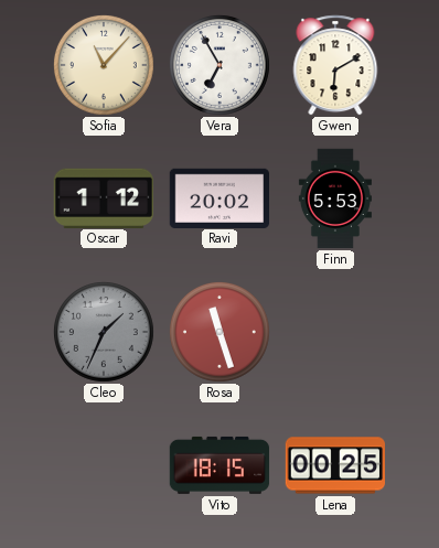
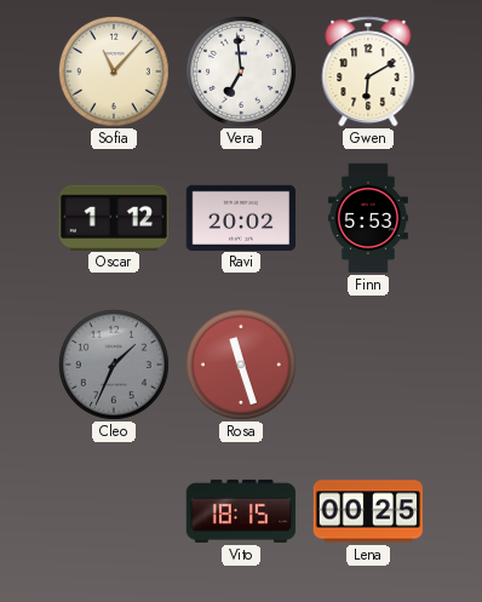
Vera: 6:55 -> 6:59
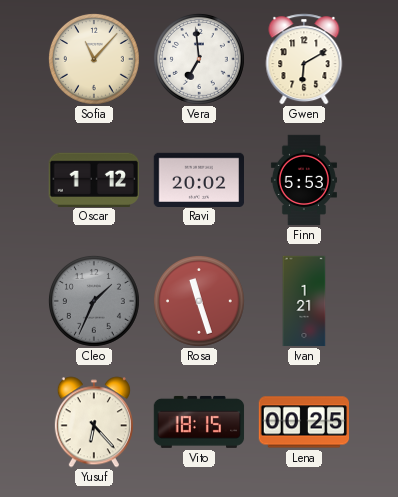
Ivan: none -> 1:21
Yusuf: none -> 6:23
